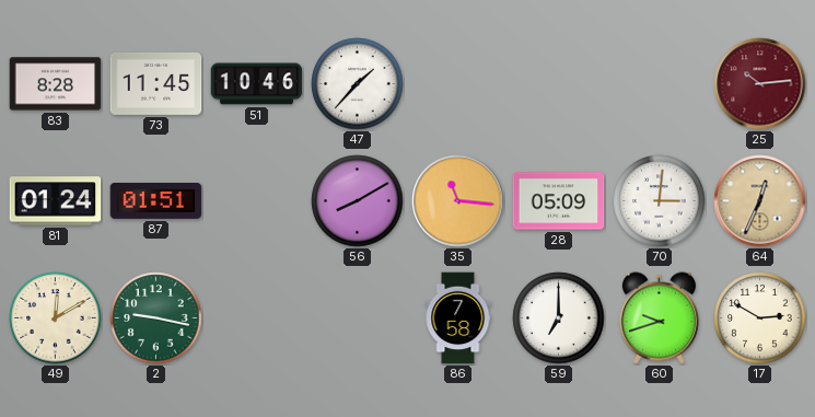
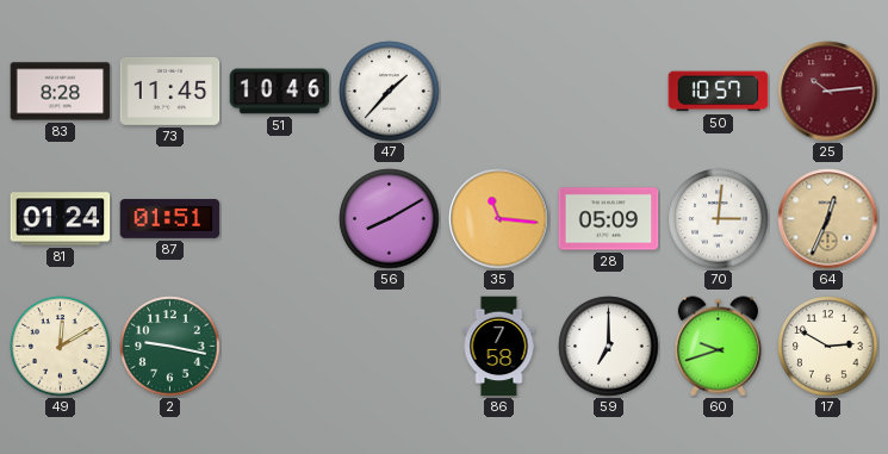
50: none -> 10:57
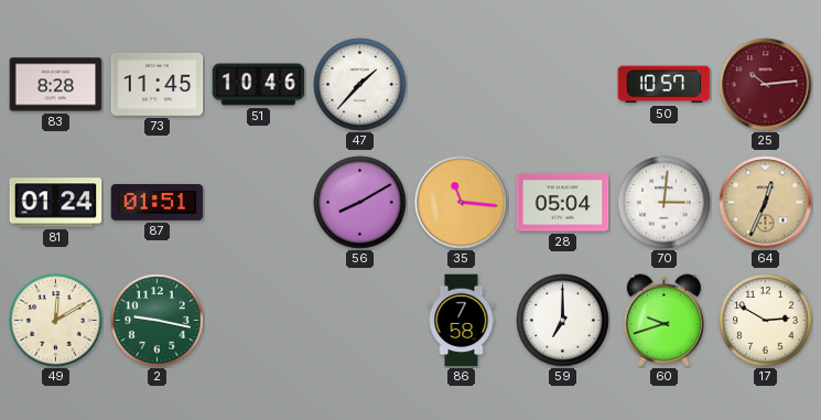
28: 05:09 -> 05:04
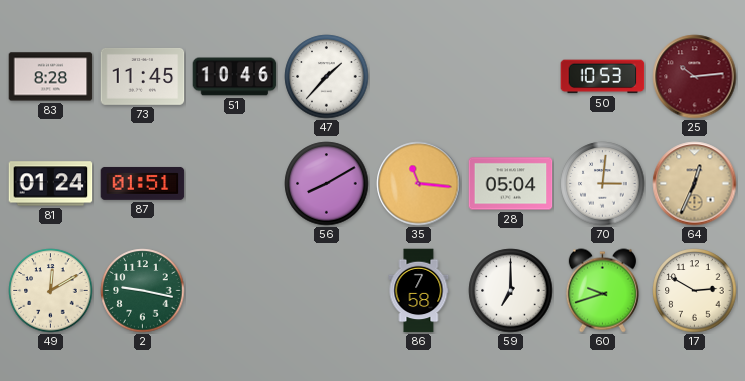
50: 10:57 -> 10:53
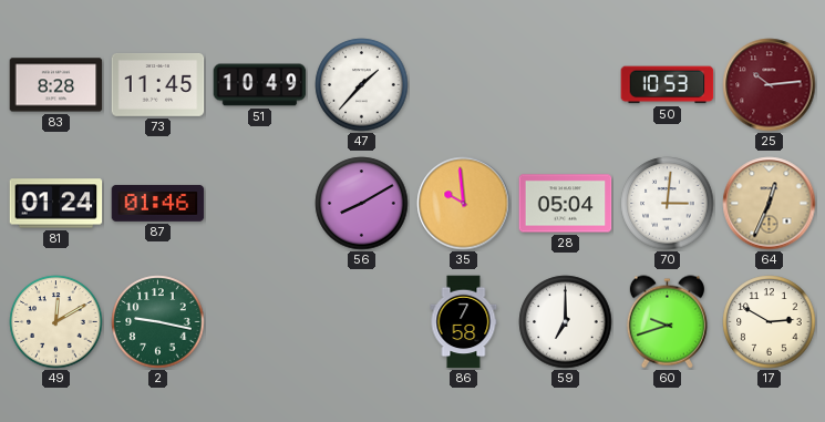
51: 10:46 -> 10:49
87: 01:51 -> 01:46
35: 11:16 -> 9:59
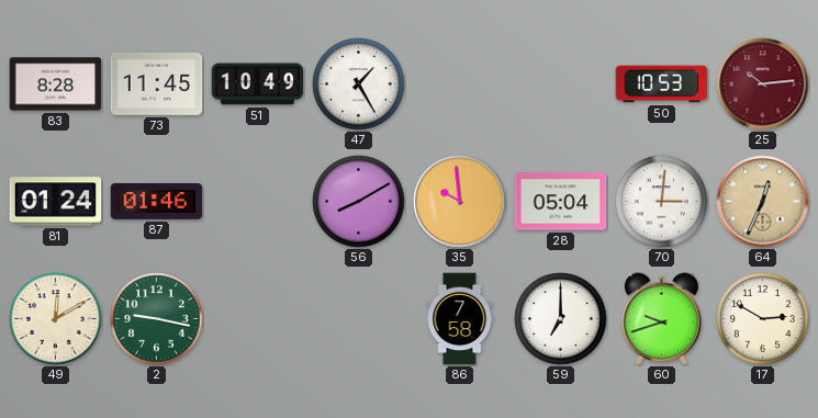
47: 1:37 -> 1:25
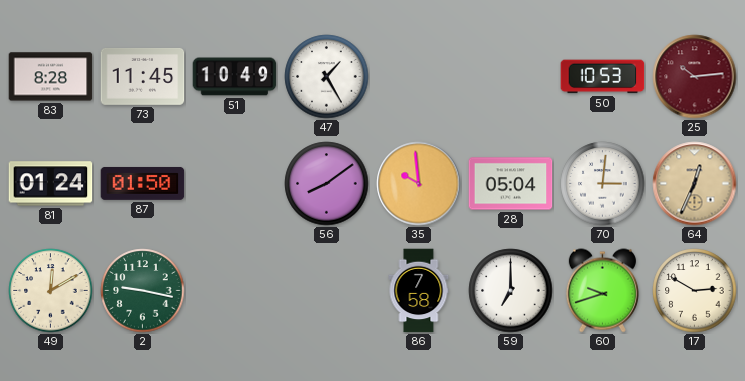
87: 01:46 -> 01:50
56: 8:10 -> 8:09
